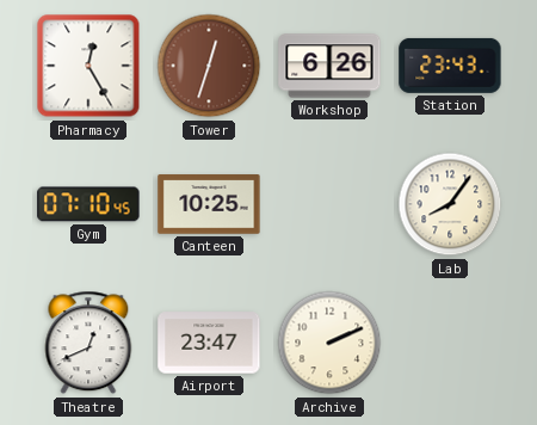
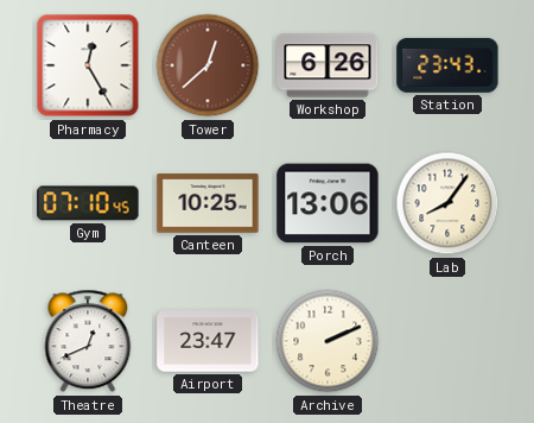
Tower: 12:33 -> 12:38
Porch: none -> 13:06
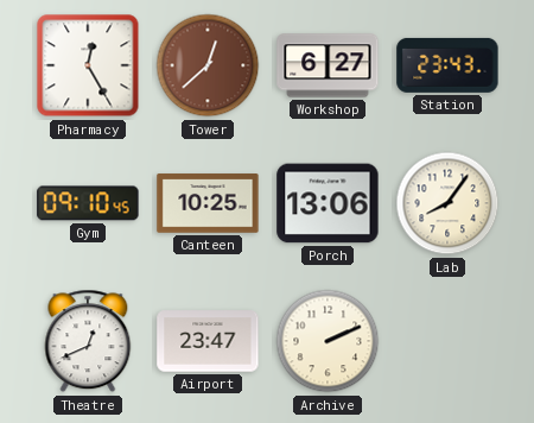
Workshop: 6:26 -> 6:27
Gym: 07:10 -> 09:10
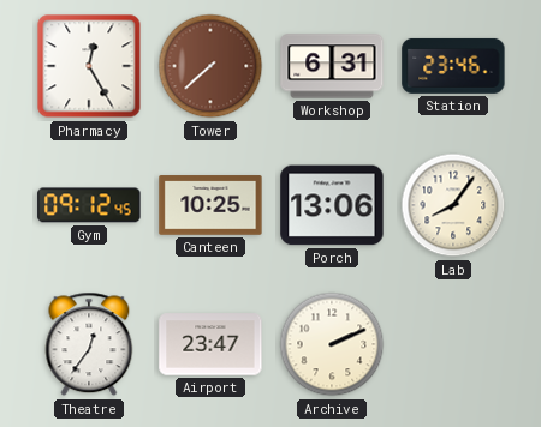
Tower: 12:38 -> 7:38
Workshop: 6:27 -> 6:31
Station: 23:43 -> 23:46
Gym: 09:10 -> 09:12
Theatre: 12:41 -> 12:36
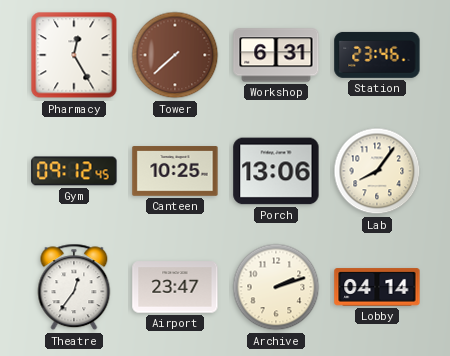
Archive: 2:11 -> 2:12
Lobby: none -> 04:14
